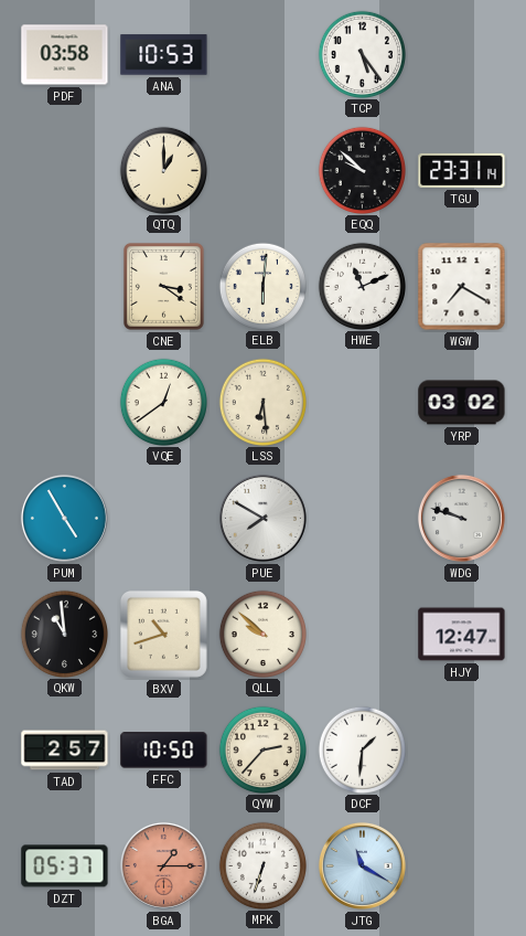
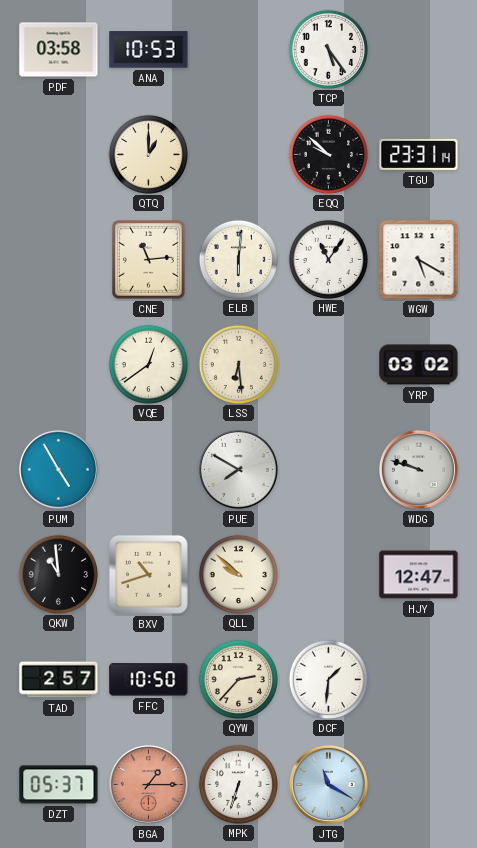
CNE: 3:21 -> 11:14
HWE: 11:11 -> 11:06
WGW: 7:20 -> 5:20
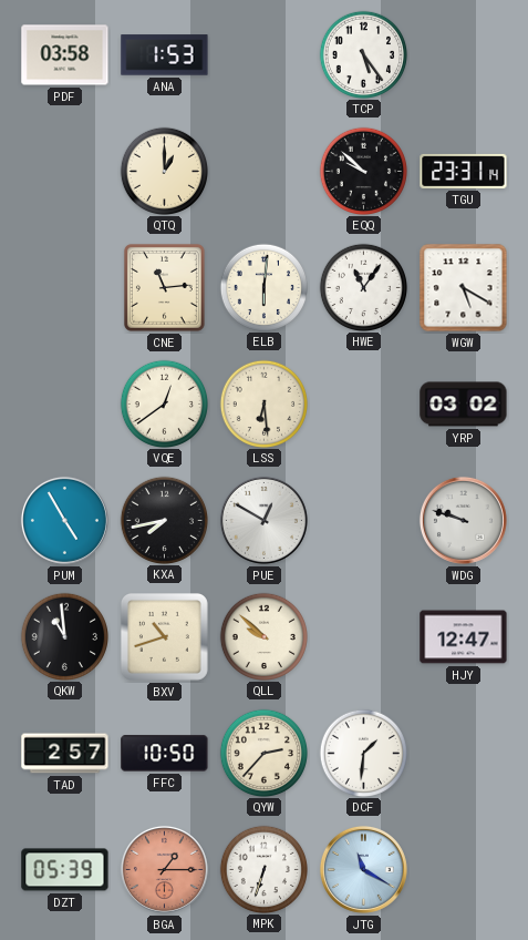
ANA: 10:53 -> 1:53
KXA: none -> 7:43
PUE: 7:50 -> 12:50
DZT: 05:37 -> 05:39
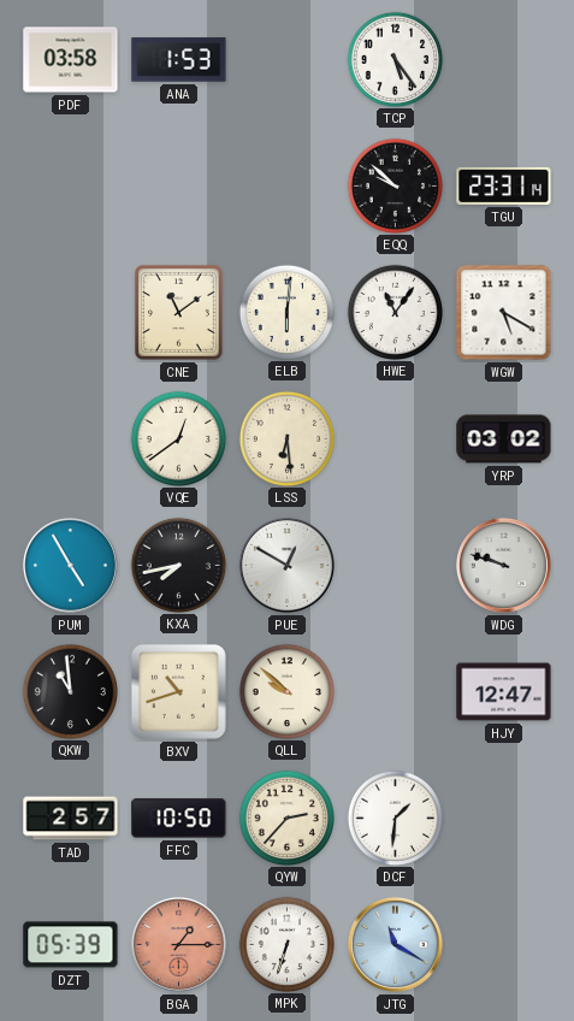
QTQ: 1:00 -> none
CNE: 11:14 -> 11:09
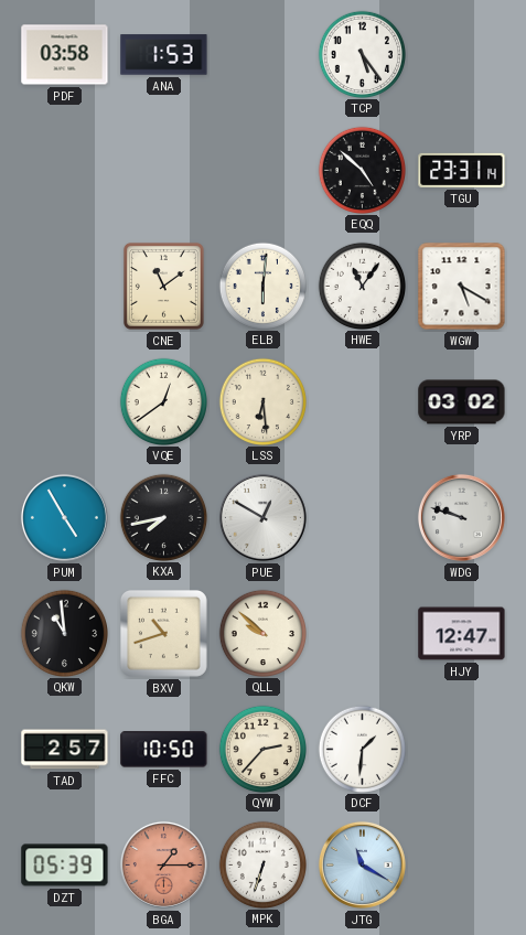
EQQ: 9:52 -> 4:52
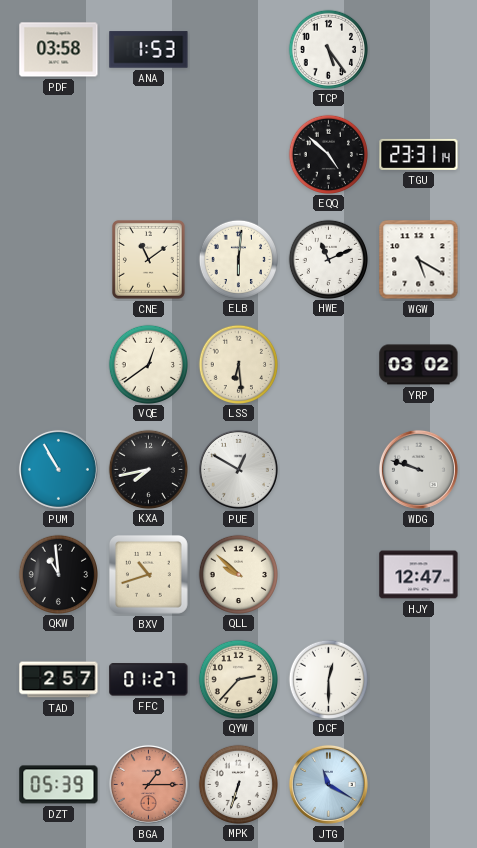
HWE: 11:06 -> 11:11
PUM: 4:55 -> 10:55
FFC: 10:50 -> 01:27
DCF: 1:31 -> 12:30
